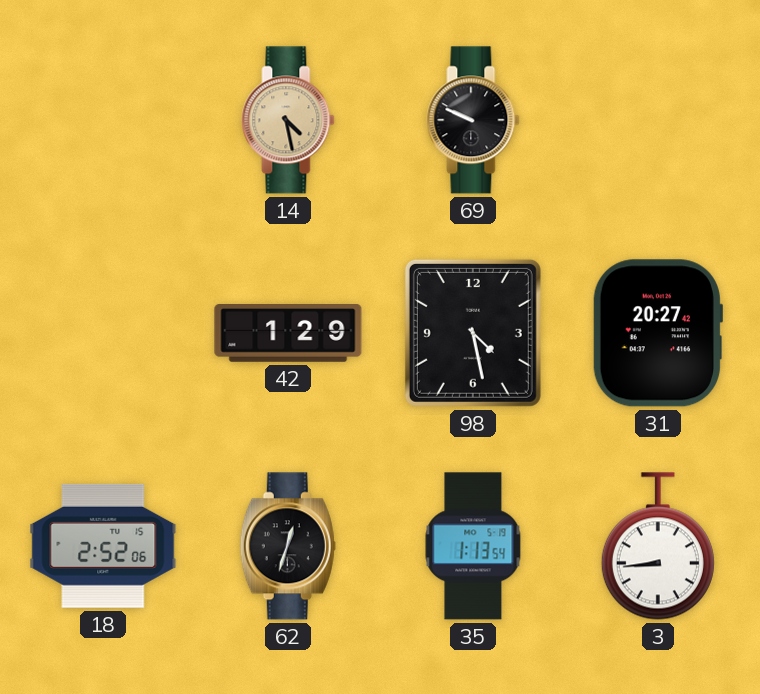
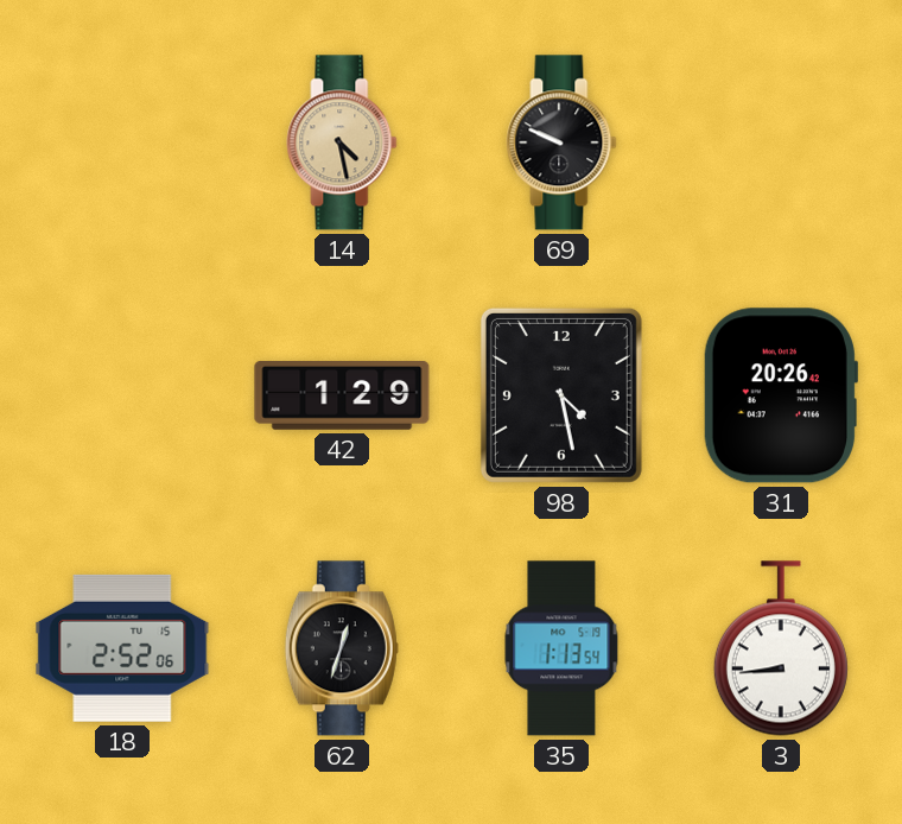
31: 20:27 -> 20:26
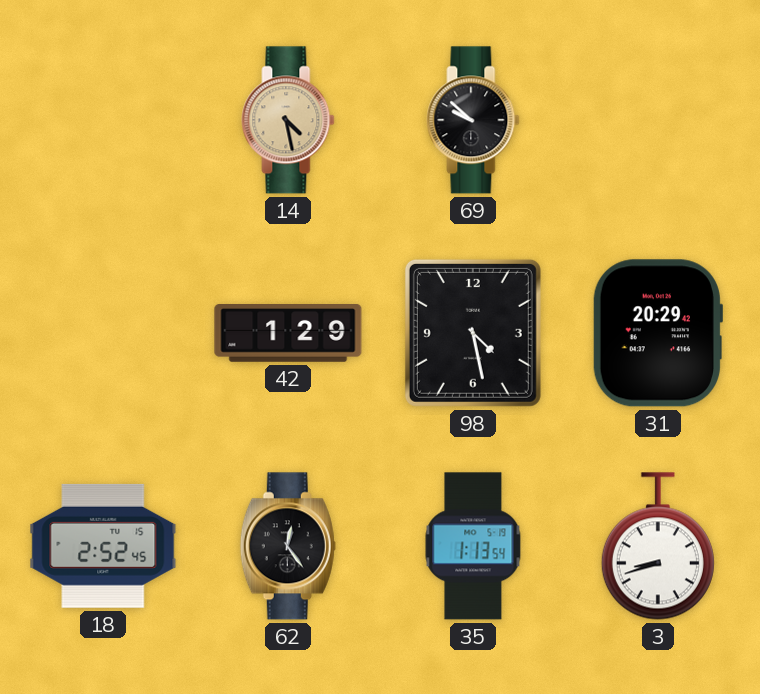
69: 9:49 -> 9:52
31: 20:26 -> 20:29
18: 2:52:06 -> 2:52:45
62: 12:33 -> 12:24
3: 8:44 -> 8:42
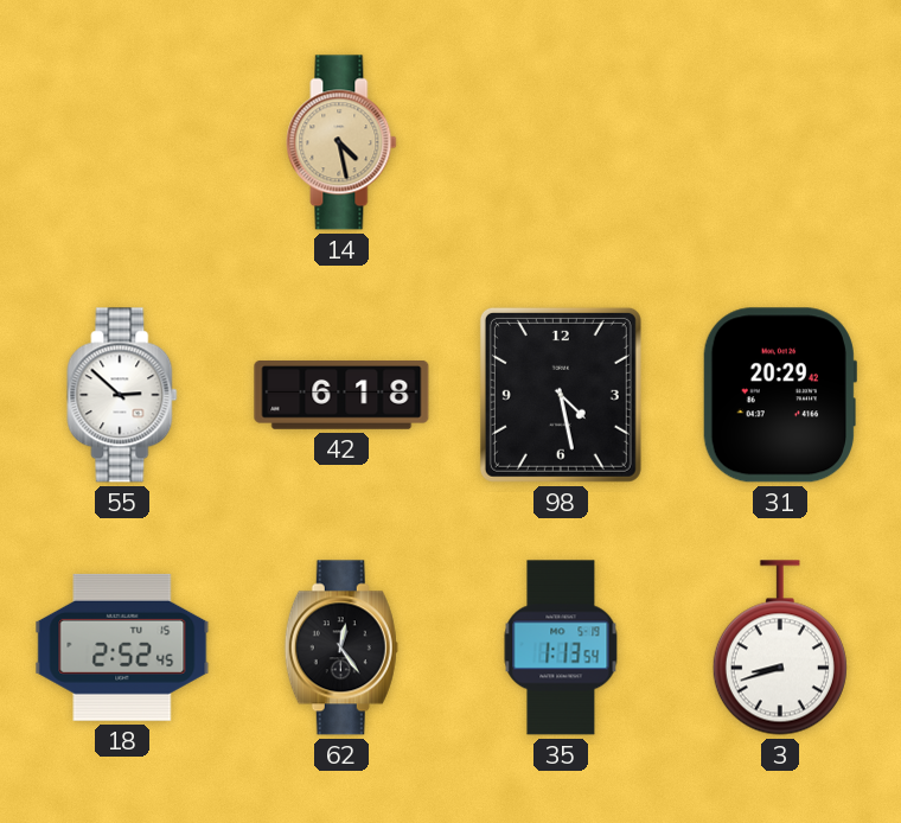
69: 9:52 -> none
55: none -> 2:52
42: 1:29 -> 6:18
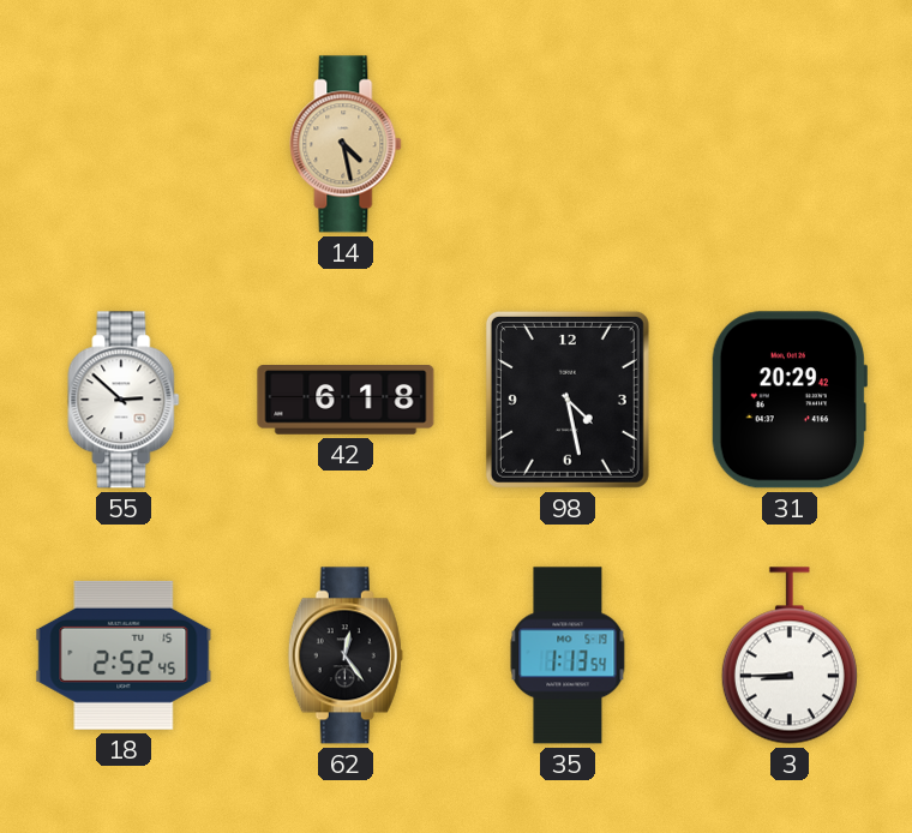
3: 8:42 -> 8:45
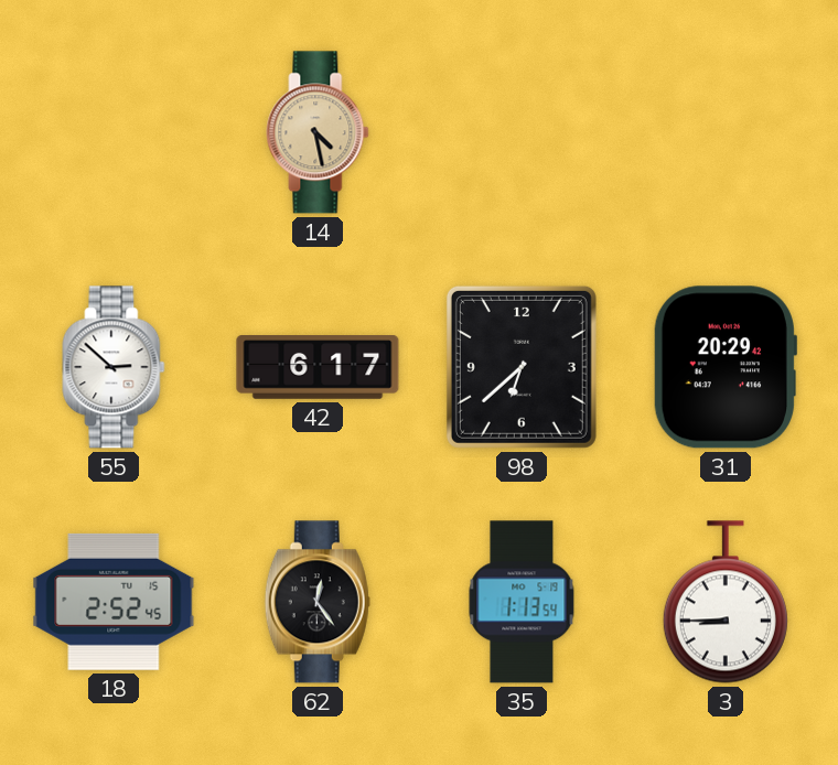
42: 6:18 -> 6:17
98: 4:28 -> 6:38
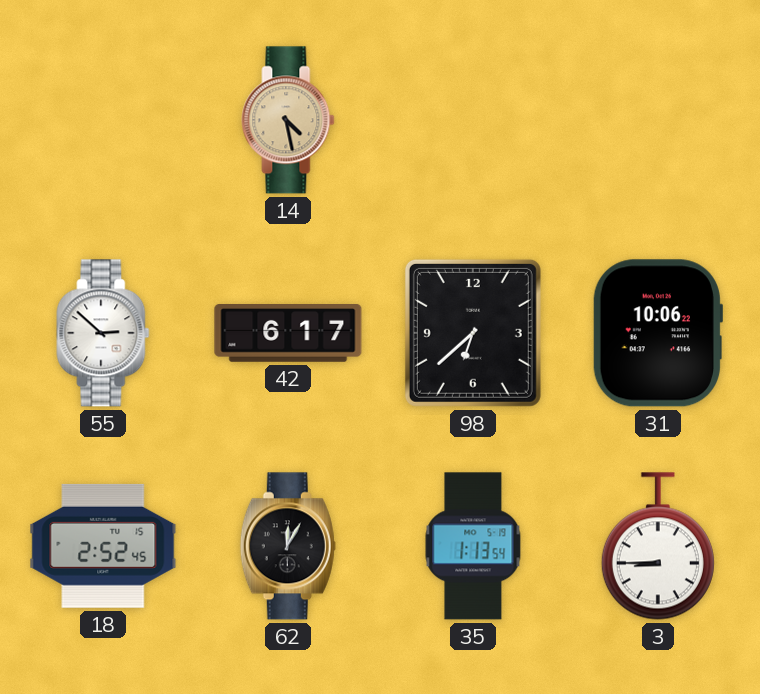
31: 20:29 -> 10:06
62: 12:24 -> 12:05
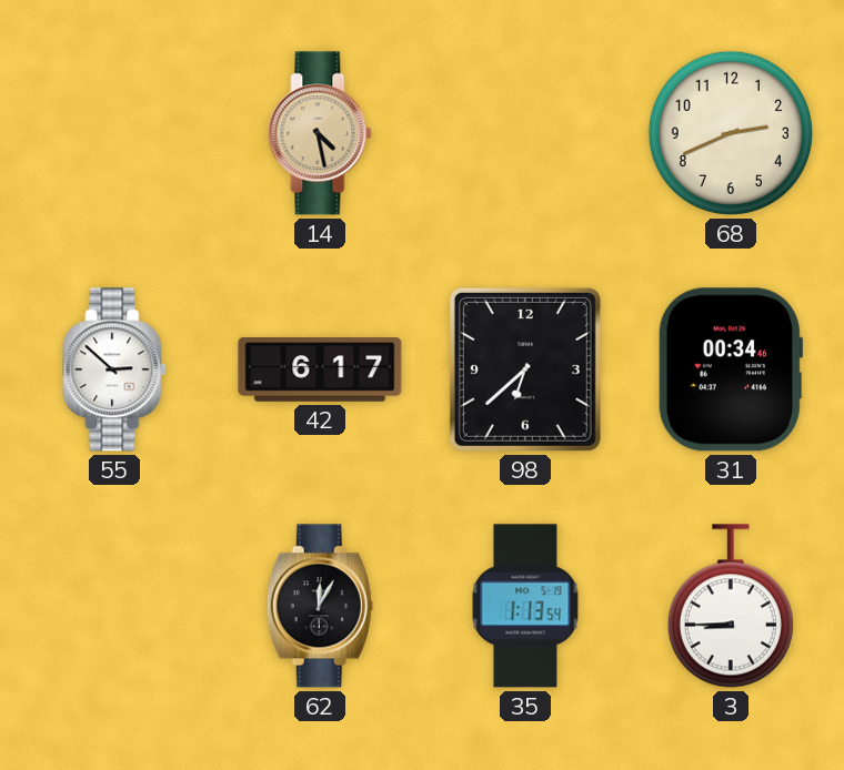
68: none -> 2:41
31: 10:06 -> 00:34
18: 2:52 -> none
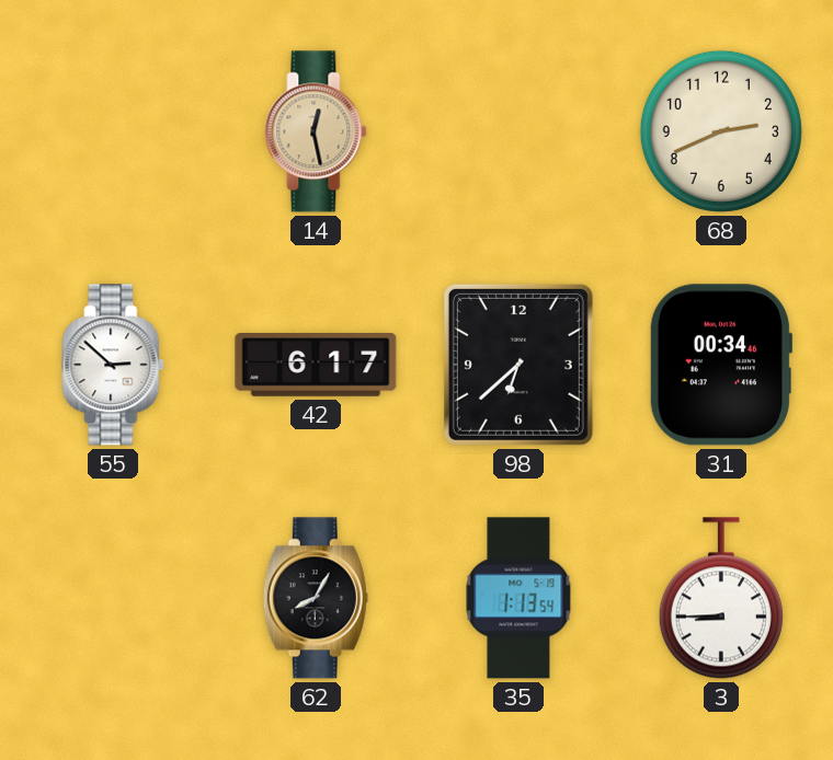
14: 4:28 -> 12:28
62: 12:05 -> 8:05
